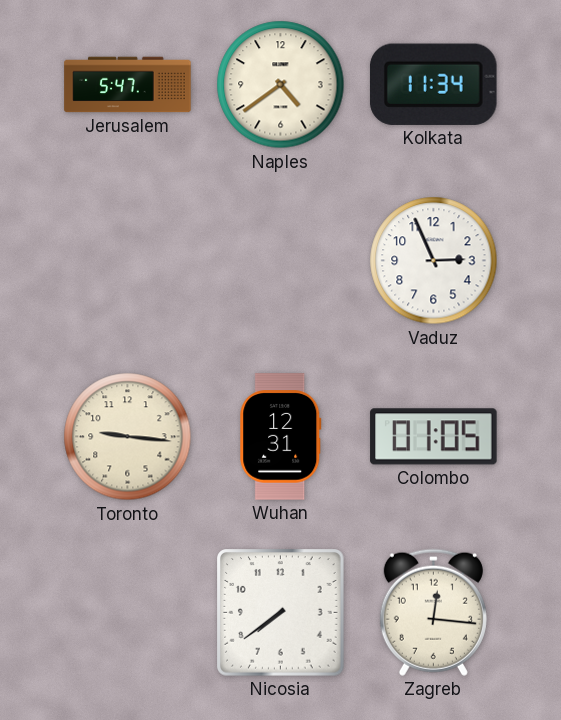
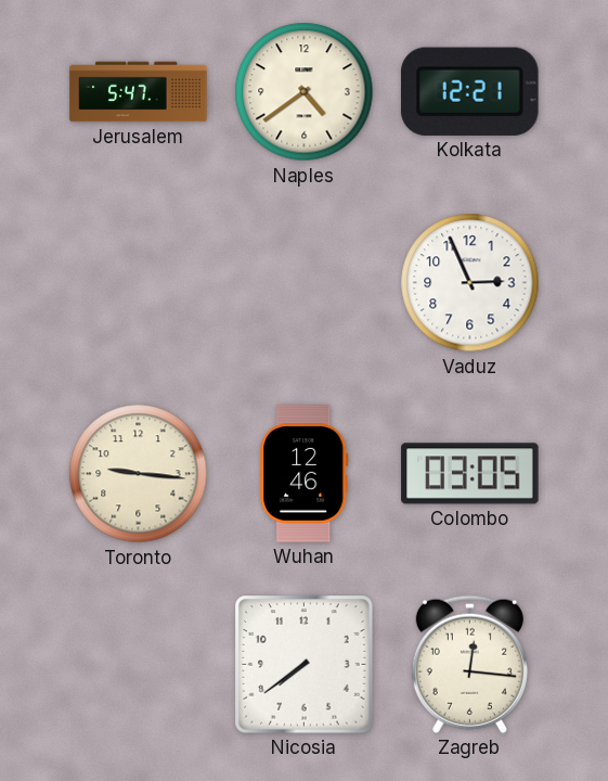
Kolkata: 11:34 -> 12:21
Wuhan: 12:31 -> 12:46
Colombo: 01:05 -> 03:05
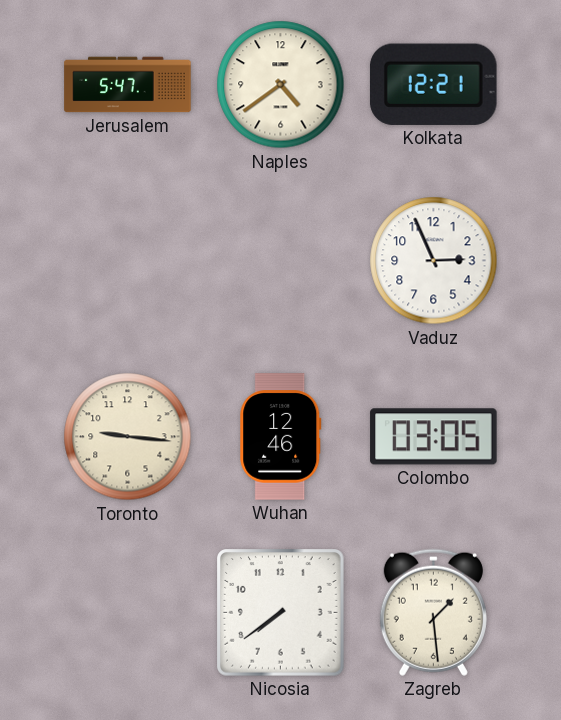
Zagreb: 12:16 -> 1:29
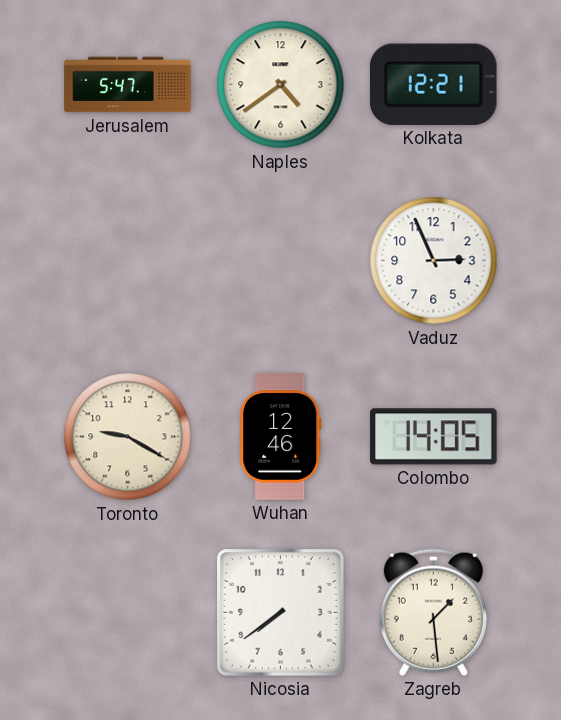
Toronto: 9:16 -> 9:20
Colombo: 03:05 -> 14:05
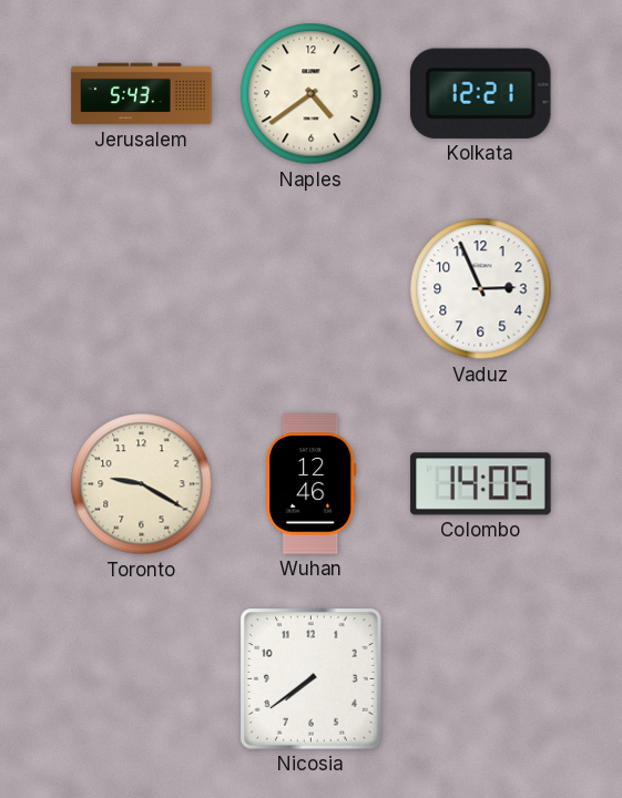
Jerusalem: 5:47 -> 5:43
Zagreb: 1:29 -> none
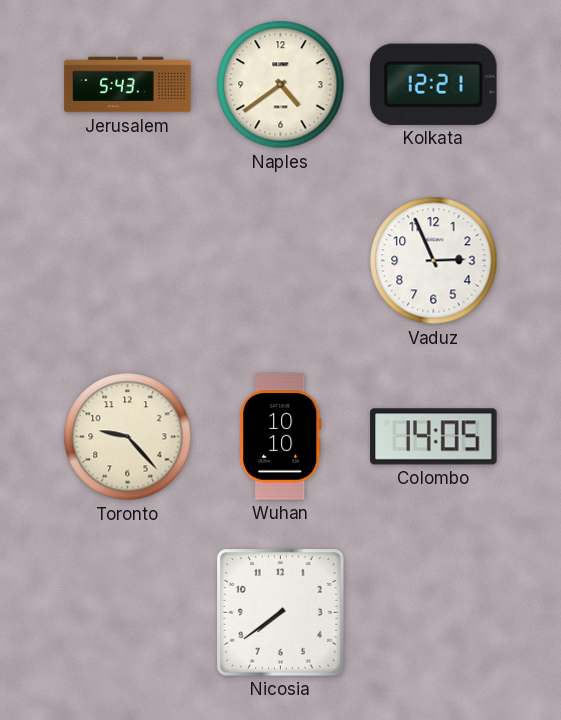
Toronto: 9:20 -> 9:23
Wuhan: 12:46 -> 10:10
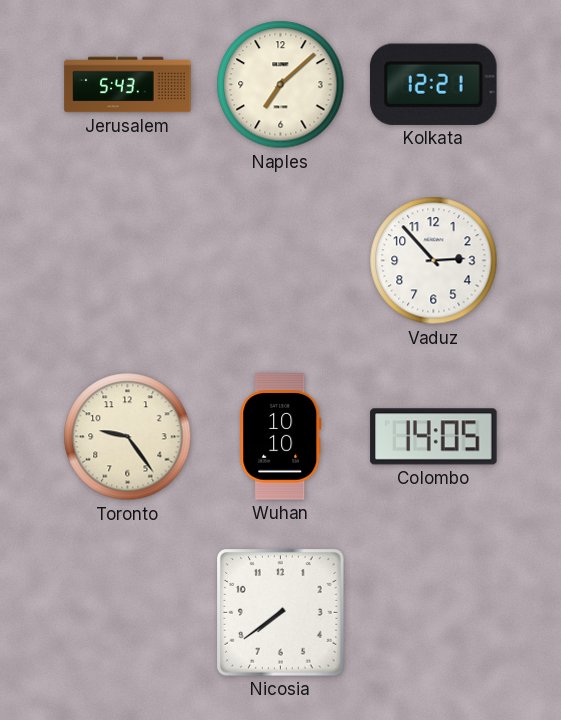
Naples: 4:39 -> 7:08
Vaduz: 2:56 -> 2:53
Toronto: 9:23 -> 9:24
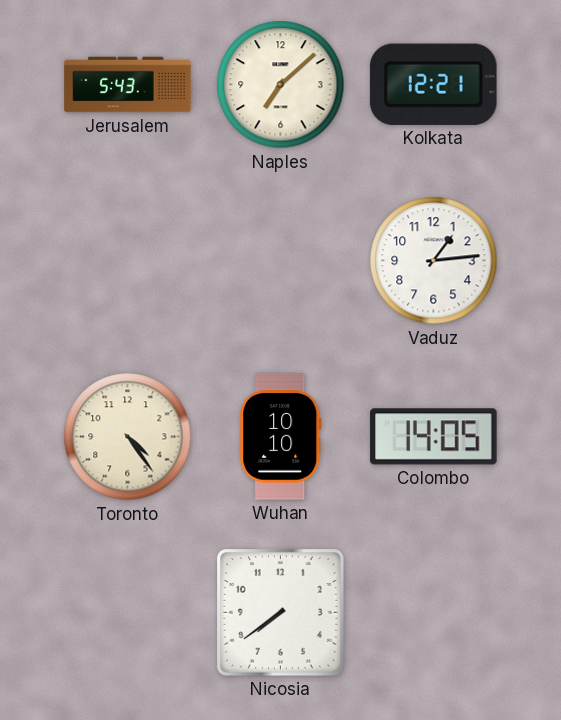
Vaduz: 2:53 -> 1:14
Toronto: 9:24 -> 4:24
